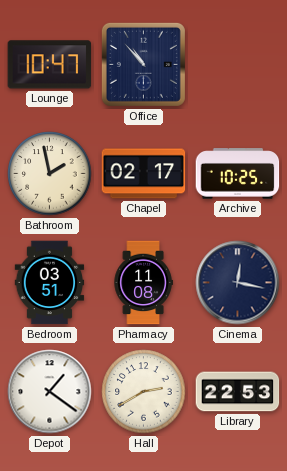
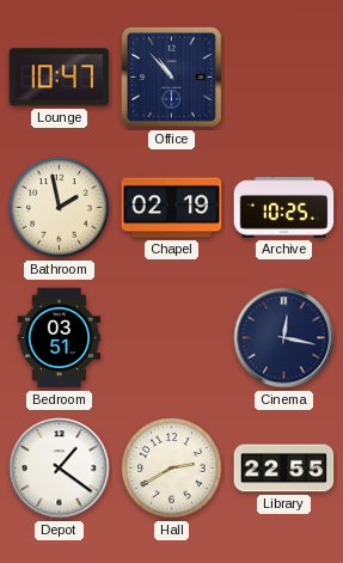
Chapel: 02:17 -> 02:19
Pharmacy: 11:08 -> none
Library: 22:53 -> 22:55
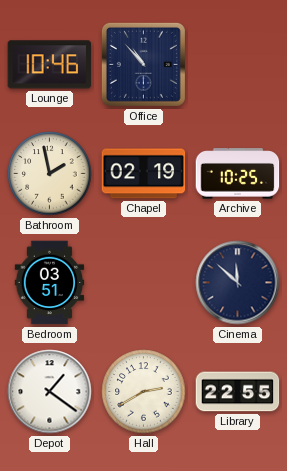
Lounge: 10:47 -> 10:46
Cinema: 12:17 -> 11:52
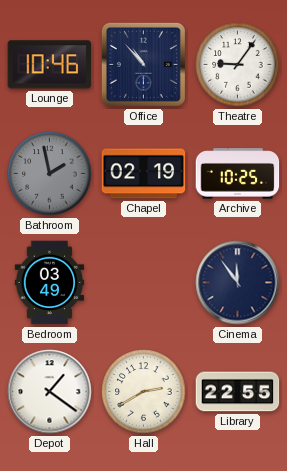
Theatre: none -> 9:06
Bathroom dial: cream -> grey
Bedroom: 03:51 -> 03:49
Cinema: 11:52 -> 11:54
